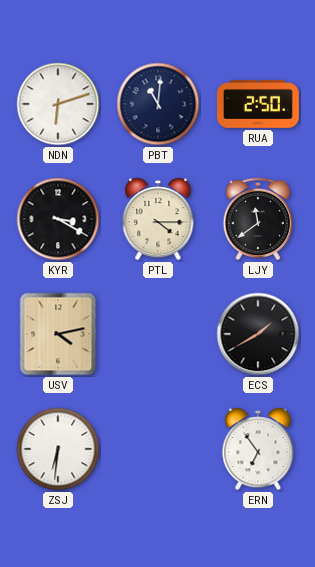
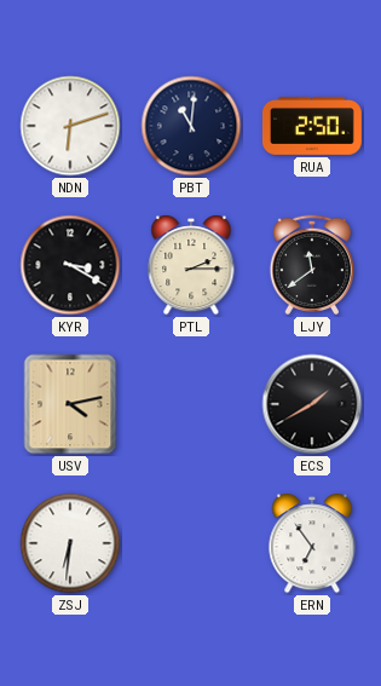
PTL: 4:15 -> 2:15
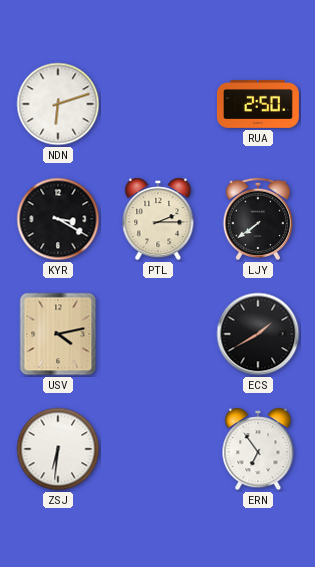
PBT: 11:01 -> none
LJY: 11:39 -> 7:39
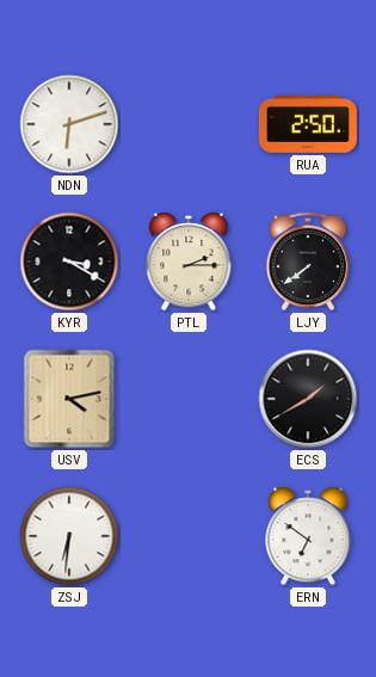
ERN: 6:54 -> 6:51
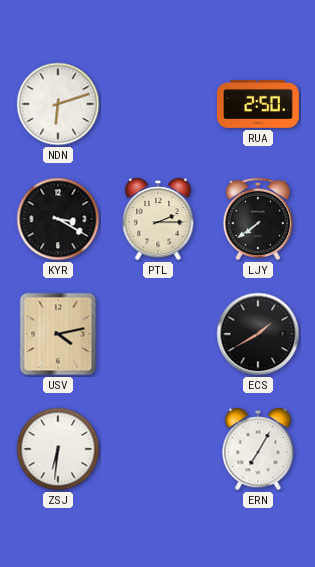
ERN: 6:51 -> 7:05
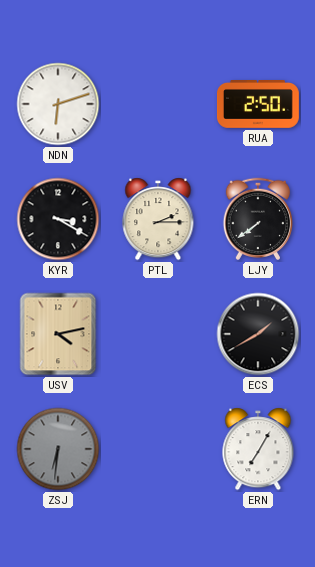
ZSJ dial: white -> grey
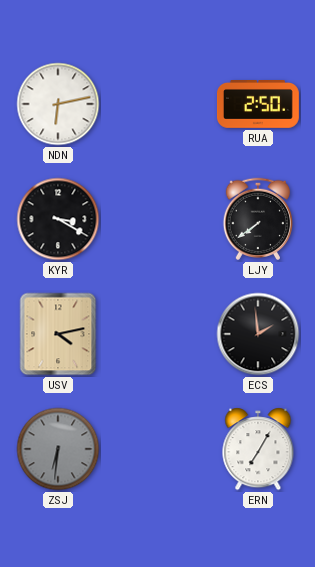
NDN: 6:12 -> 6:13
PTL: 2:15 -> none
ECS: 1:40 -> 1:59
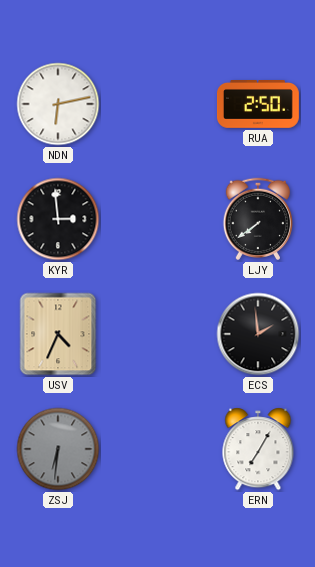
KYR: 3:20 -> 2:59
USV: 4:13 -> 4:34
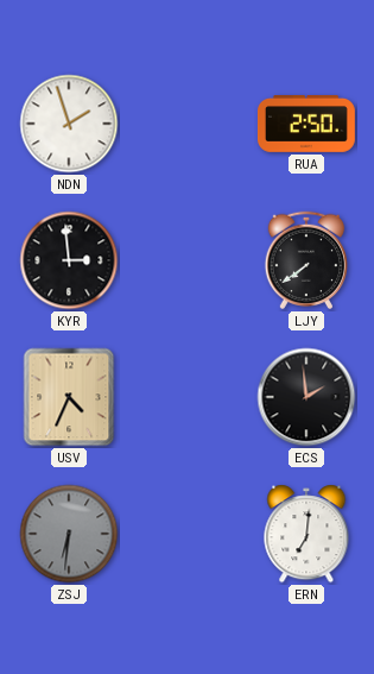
NDN: 6:13 -> 1:57
ERN: 7:05 -> 7:01
